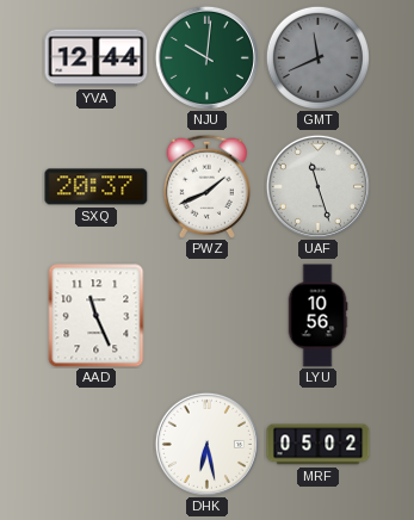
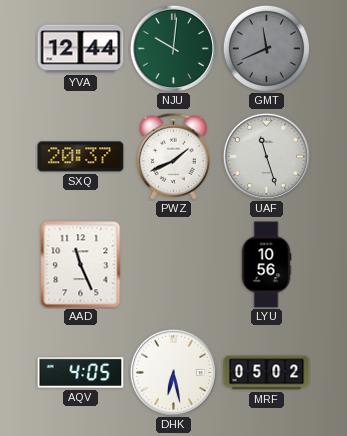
AQV: none -> 4:05
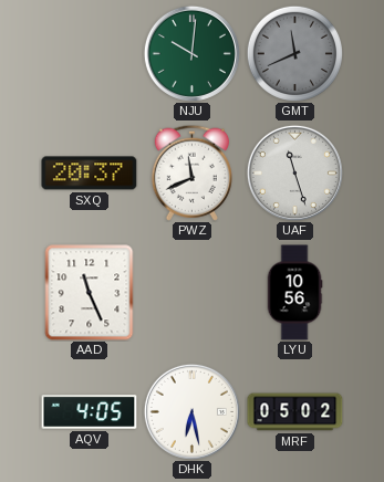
YVA: 12:44 -> none
PWZ: 1:41 -> 11:41
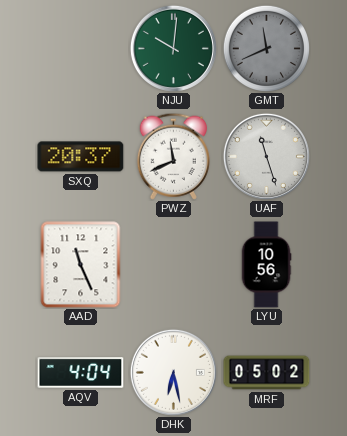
AQV: 4:05 -> 4:04
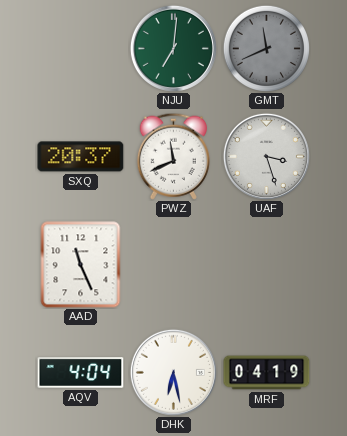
NJU: 10:01 -> 7:01
UAF: 11:27 -> 3:27
LYU: 10:56 -> none
MRF: 05:02 -> 04:19
